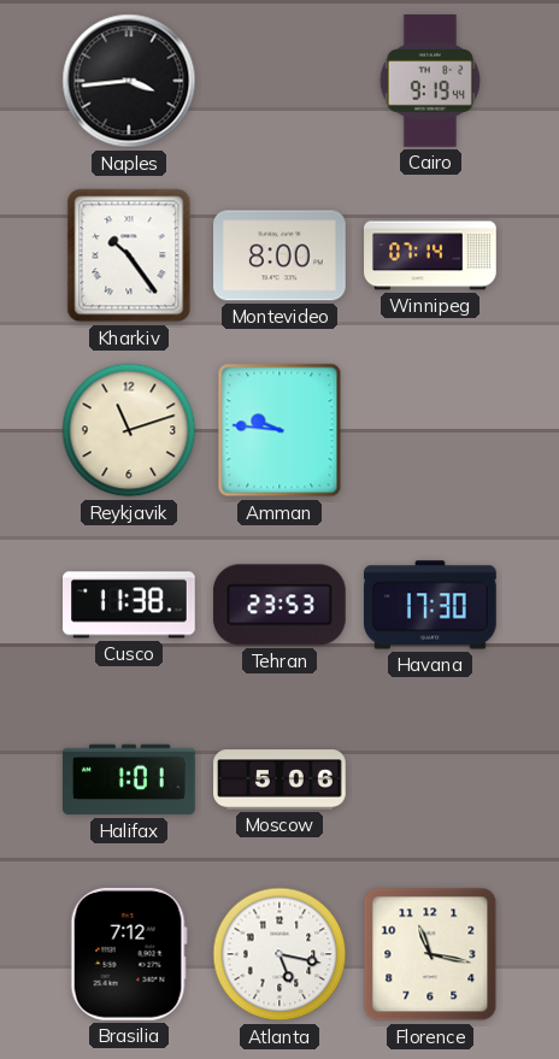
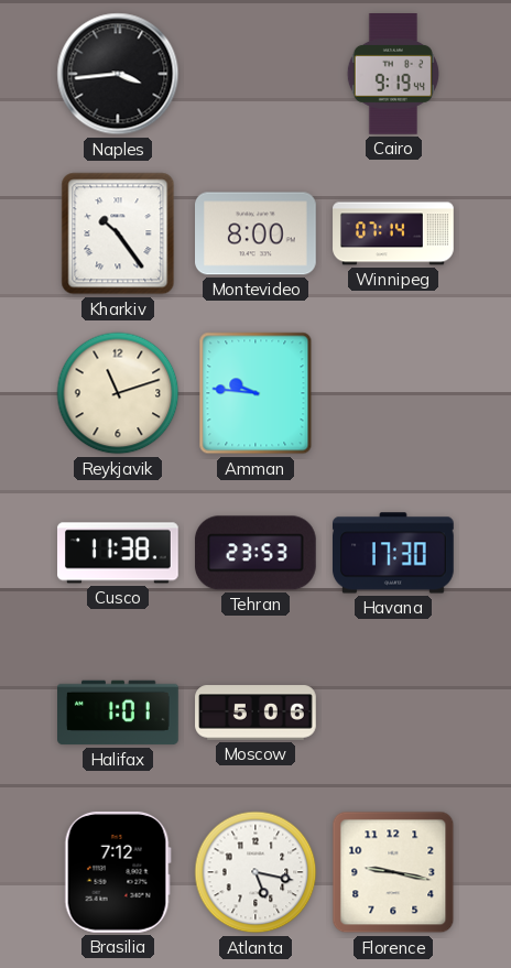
Florence: 11:17 -> 9:17
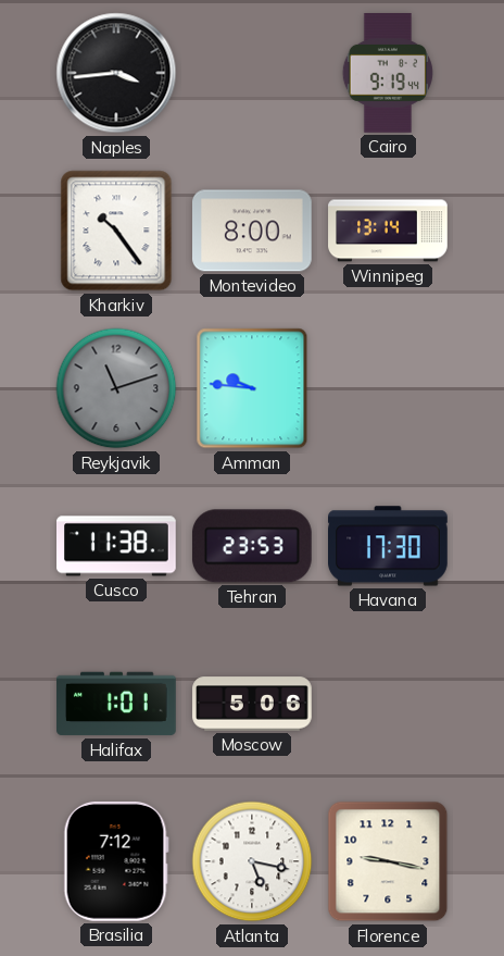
Winnipeg: 07:14 -> 13:14
Reykjavik dial: cream -> grey
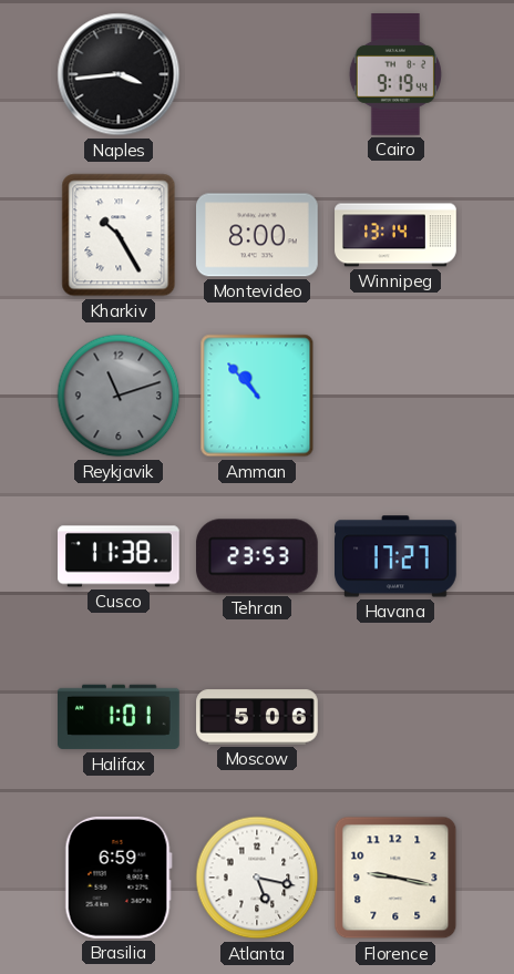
Kharkiv: 10:24 -> 10:25
Amman: 9:46 -> 10:53
Havana: 17:30 -> 17:27
Brasilia: 7:12 -> 6:59
